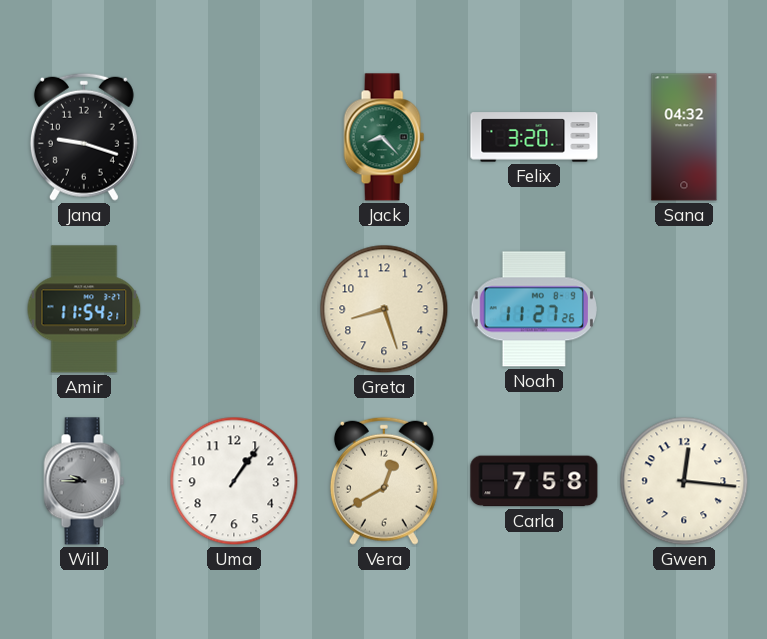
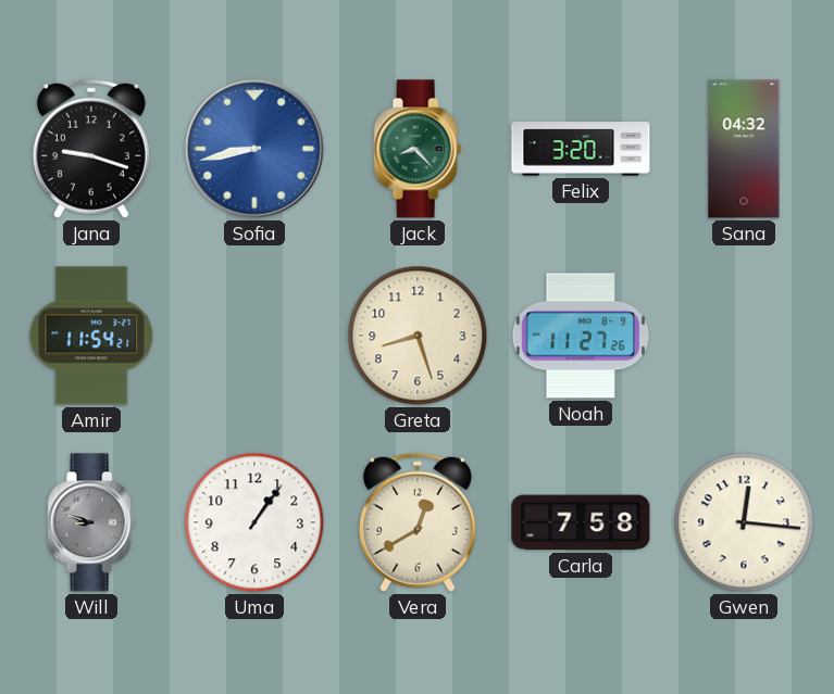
Sofia: none -> 8:43
Will: 9:45 -> 8:48
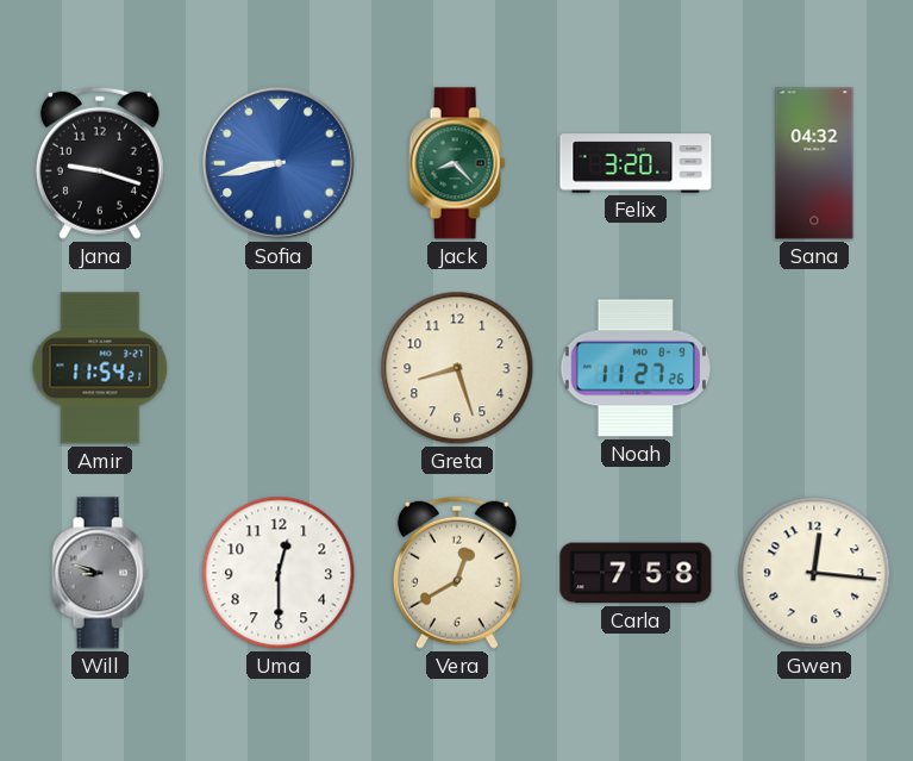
Uma: 1:06 -> 12:30
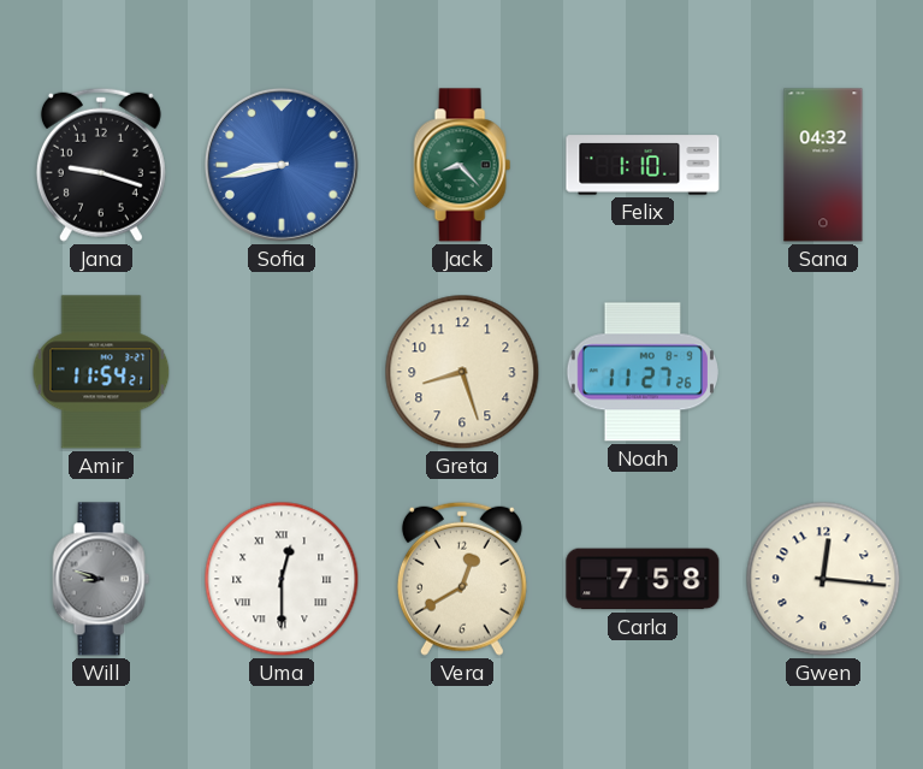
Felix: 3:20 -> 1:10
Uma numerals: Arabic -> Roman
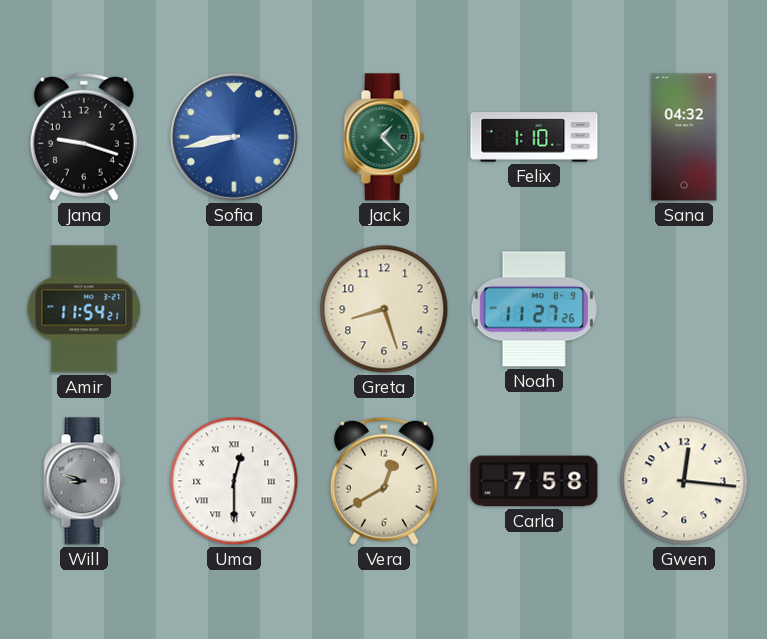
Jack: 8:23 -> 1:23
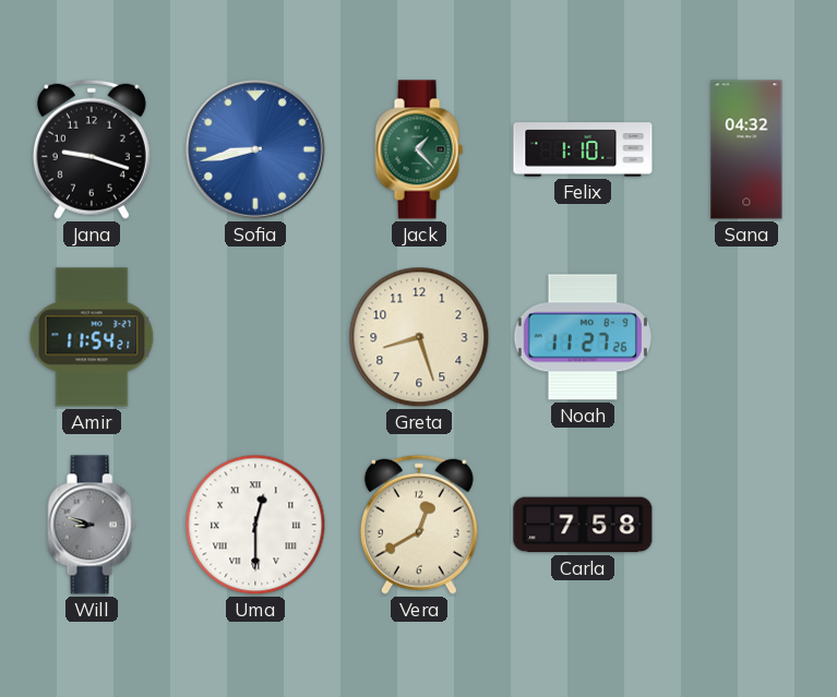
Gwen: 12:16 -> none
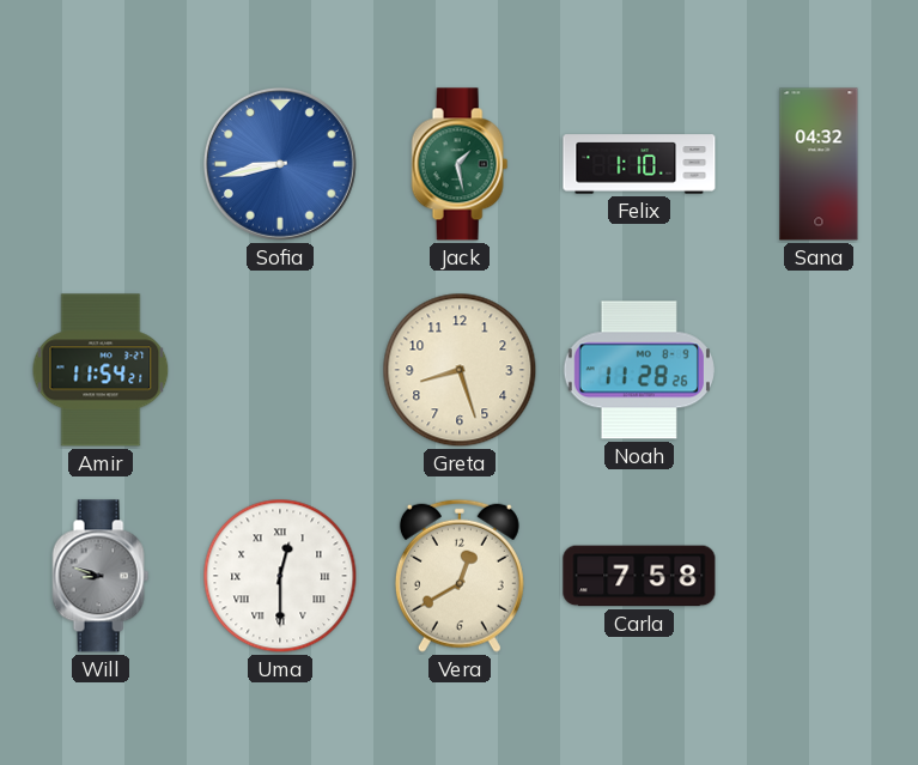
Jana: 9:18 -> none
Jack: 1:23 -> 1:28
Noah: 11:27 -> 11:28
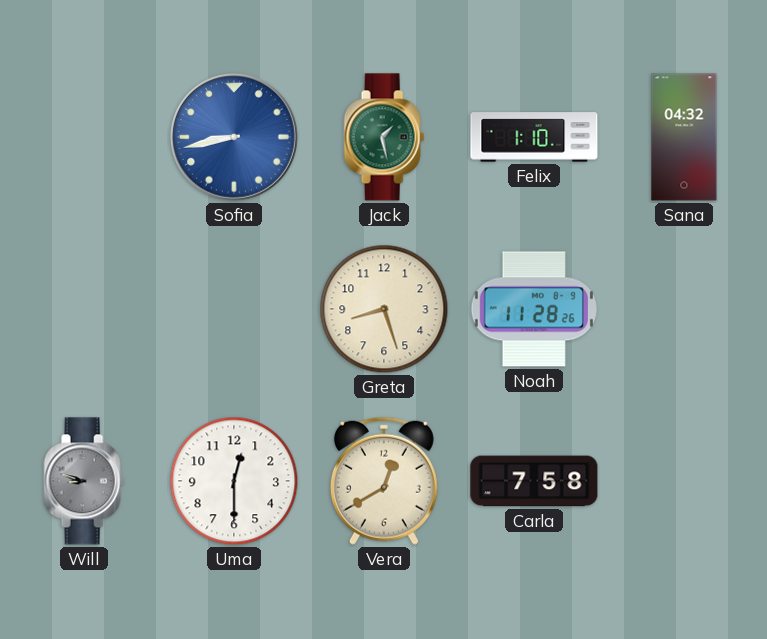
Amir: 11:54 -> none
Uma numerals: Roman -> Arabic
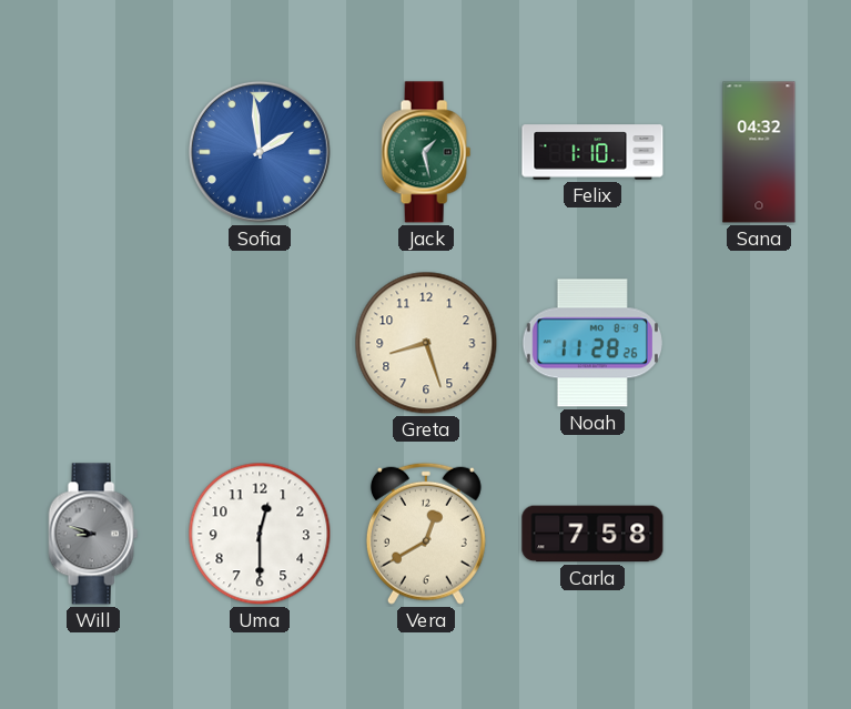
Sofia: 8:43 -> 1:59
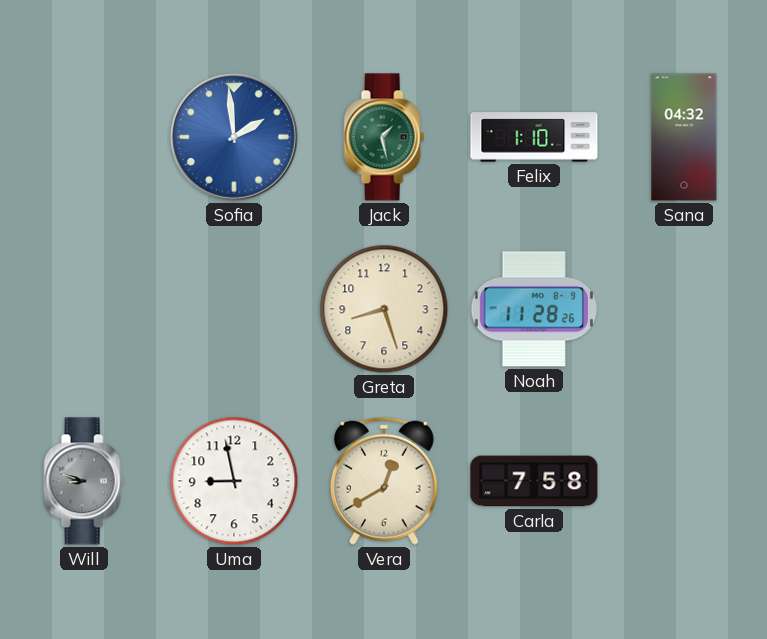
Uma: 12:30 -> 8:58
